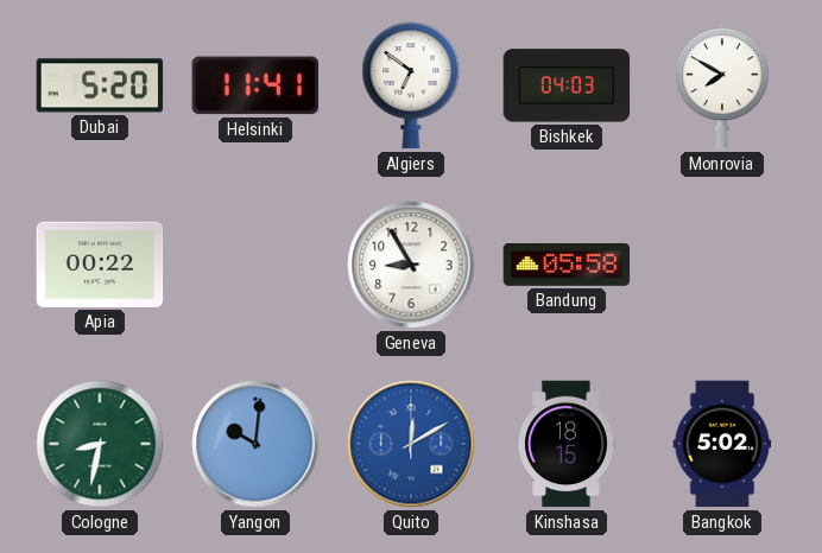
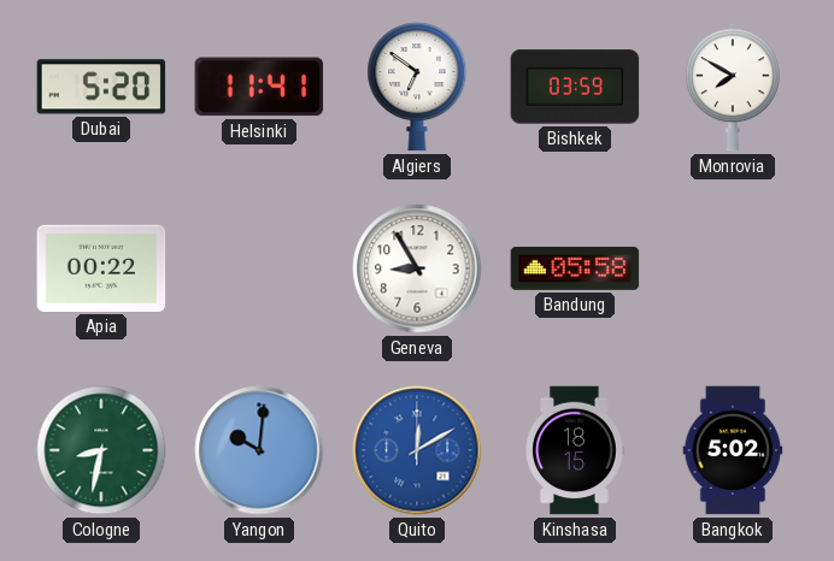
Bishkek: 04:03 -> 03:59
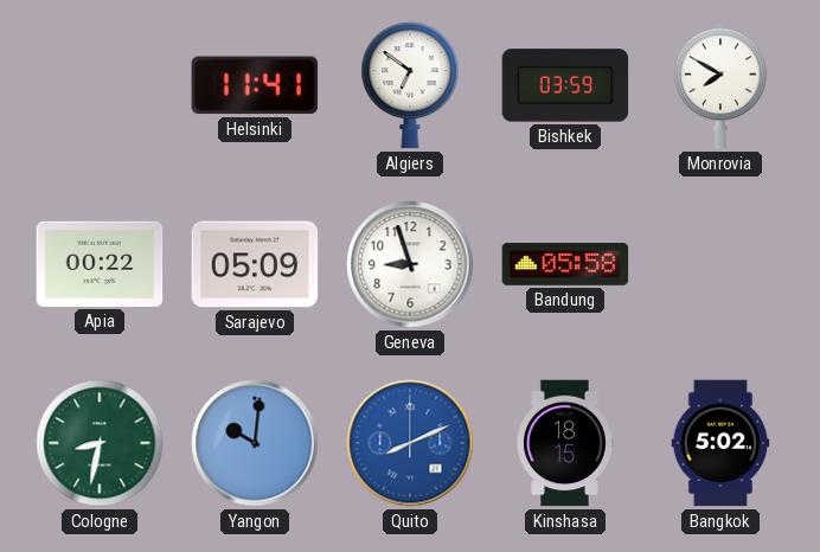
Dubai: 5:20 -> none
Sarajevo: none -> 05:09
Geneva: 8:55 -> 8:57
Quito: 12:10 -> 8:11
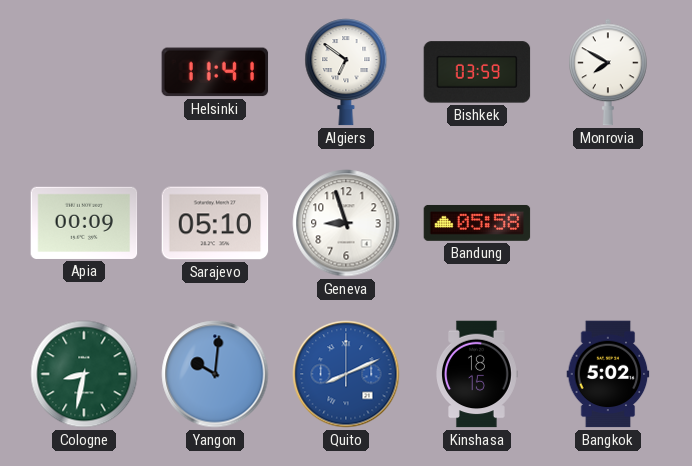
Apia: 00:22 -> 00:09
Sarajevo: 05:09 -> 05:10
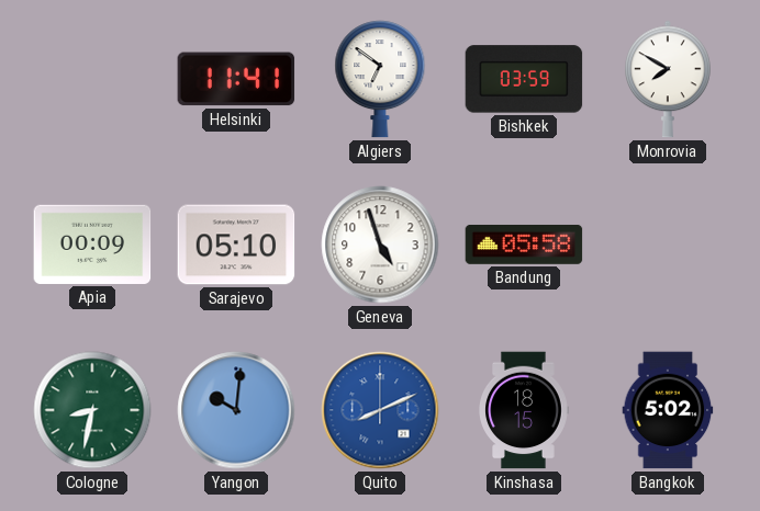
Geneva: 8:57 -> 4:57
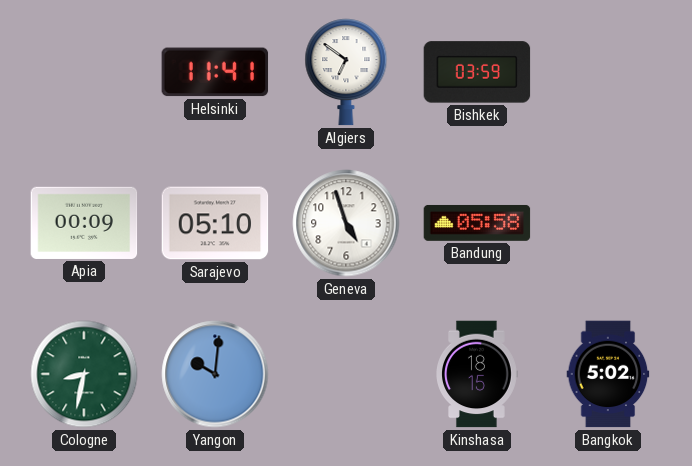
Monrovia: 7:50 -> none
Quito: 8:11 -> none
